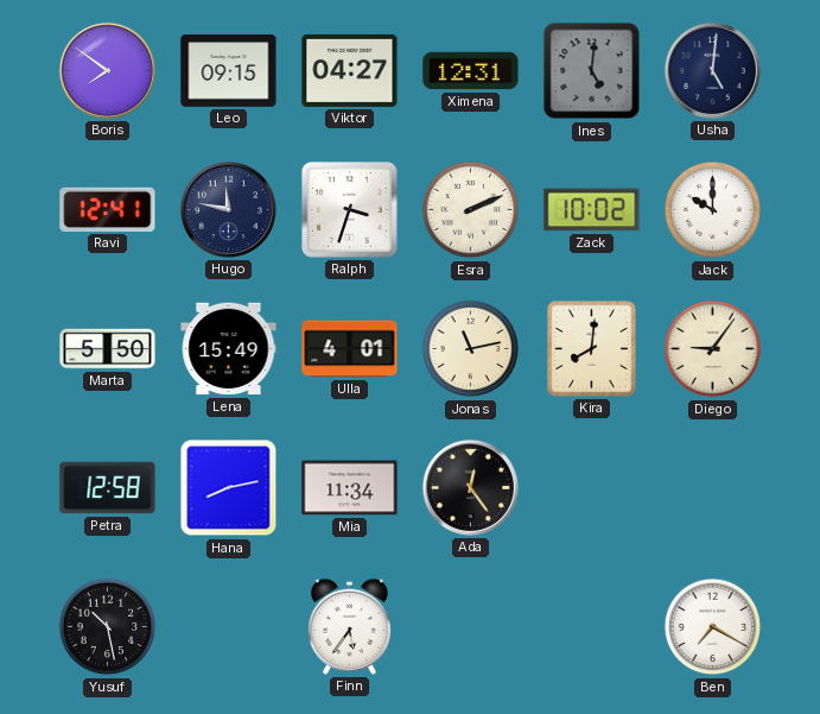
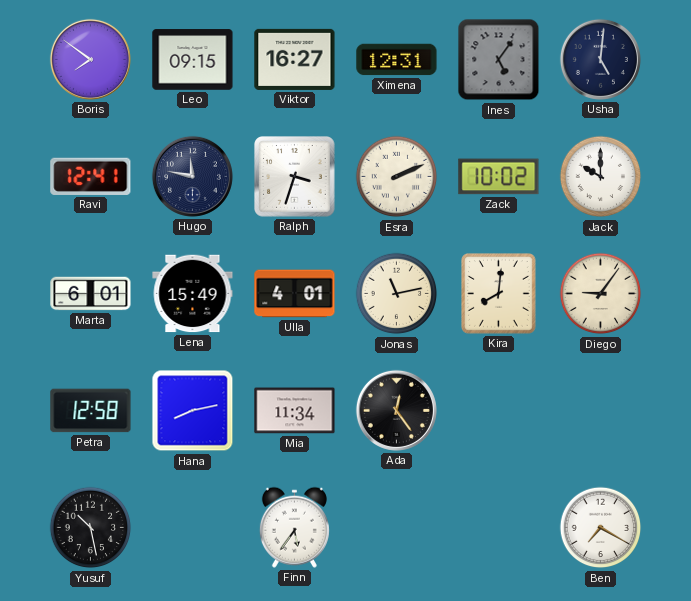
Viktor: 04:27 -> 16:27
Ines: 5:01 -> 5:06
Marta: 5:50 -> 6:01
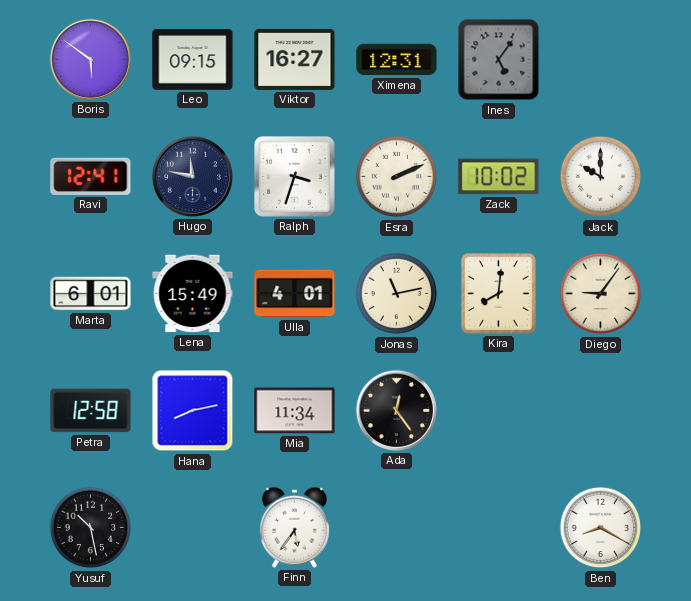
Boris: 7:51 -> 5:51
Usha: 5:01 -> none
Ben: 7:20 -> 8:20
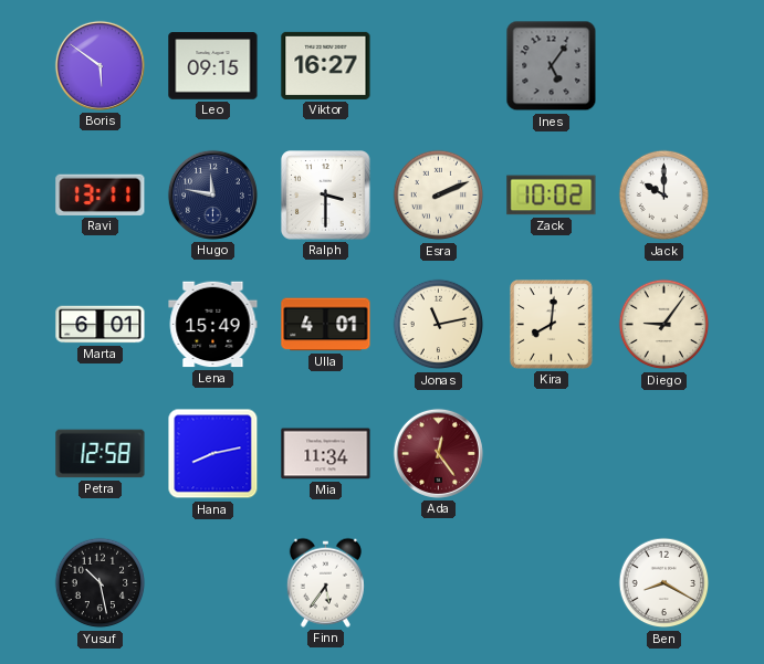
Ximena: 12:31 -> none
Ravi: 12:41 -> 13:11
Ralph: 3:33 -> 3:30
Ada dial: black -> burgundy
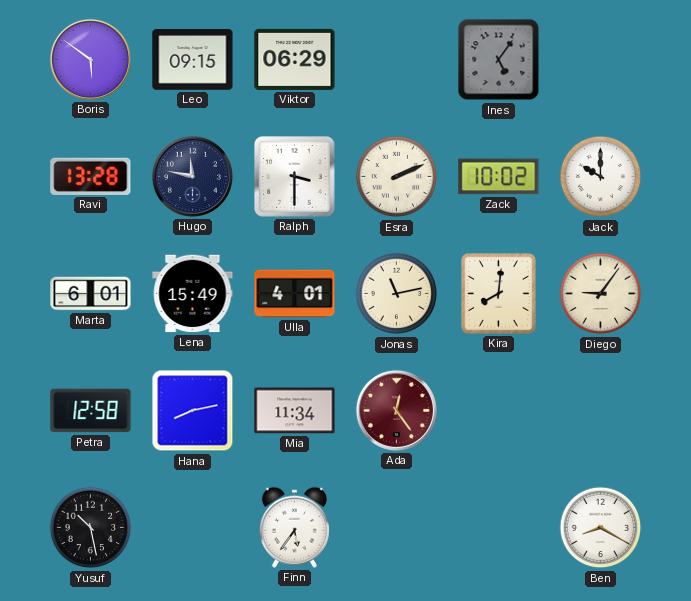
Viktor: 16:27 -> 06:29
Ravi: 13:11 -> 13:28
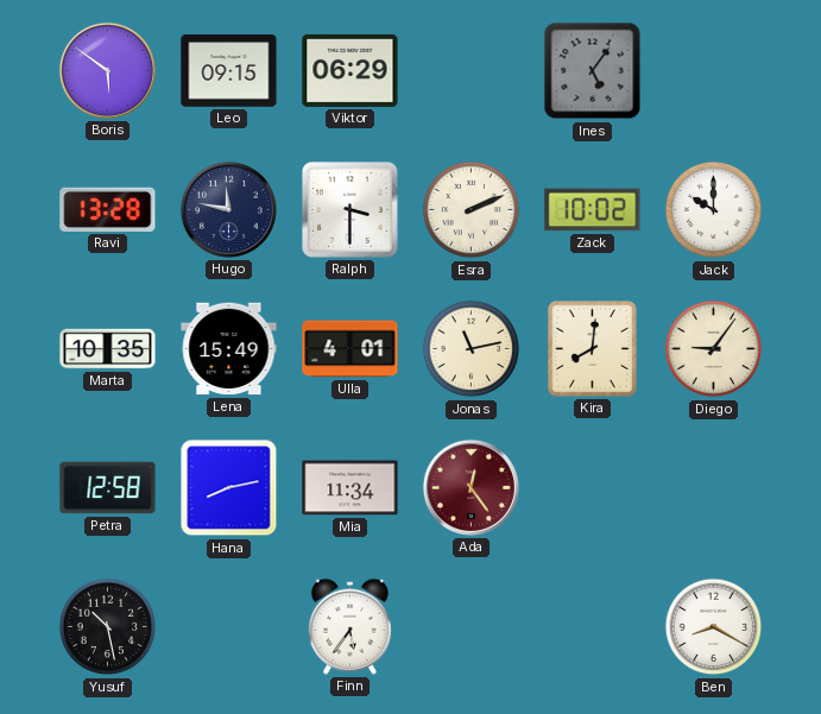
Marta: 6:01 -> 10:35
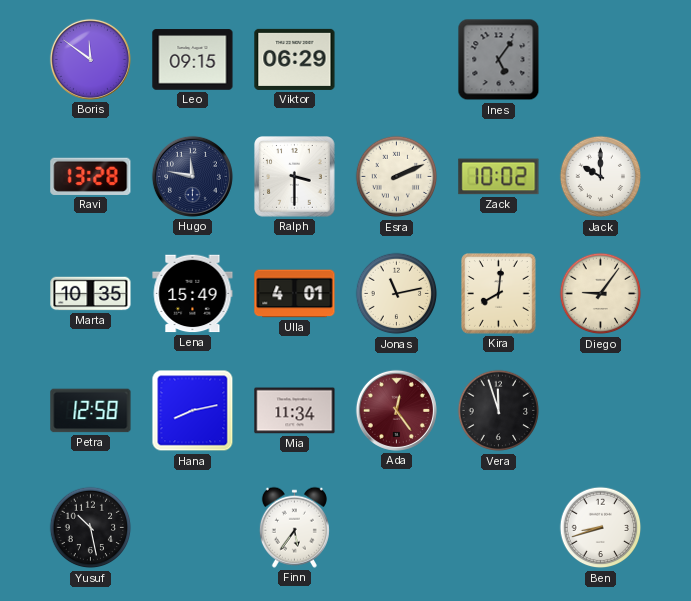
Boris: 5:51 -> 11:51
Vera: none -> 11:57
Ben: 8:20 -> 8:42
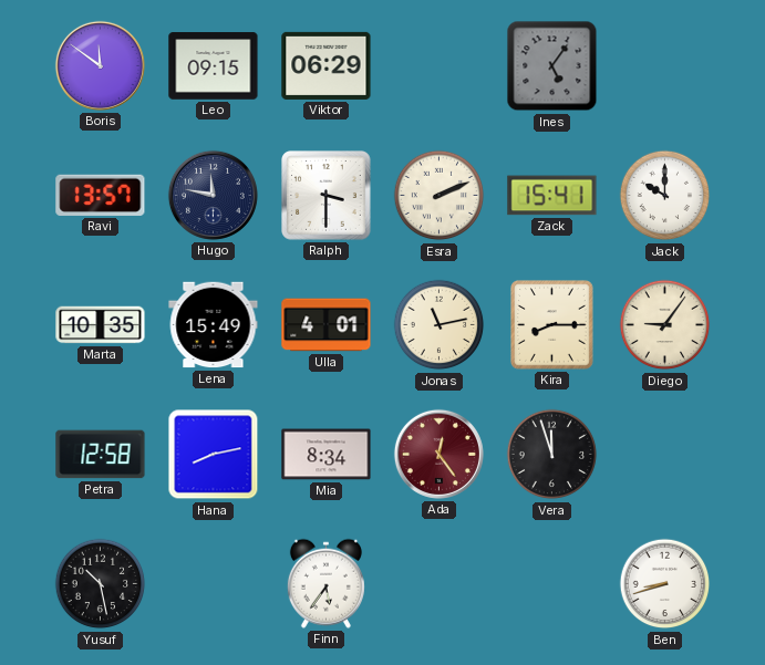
Ravi: 13:28 -> 13:57
Zack: 10:02 -> 15:41
Kira: 8:01 -> 8:15
Mia: 11:34 -> 8:34
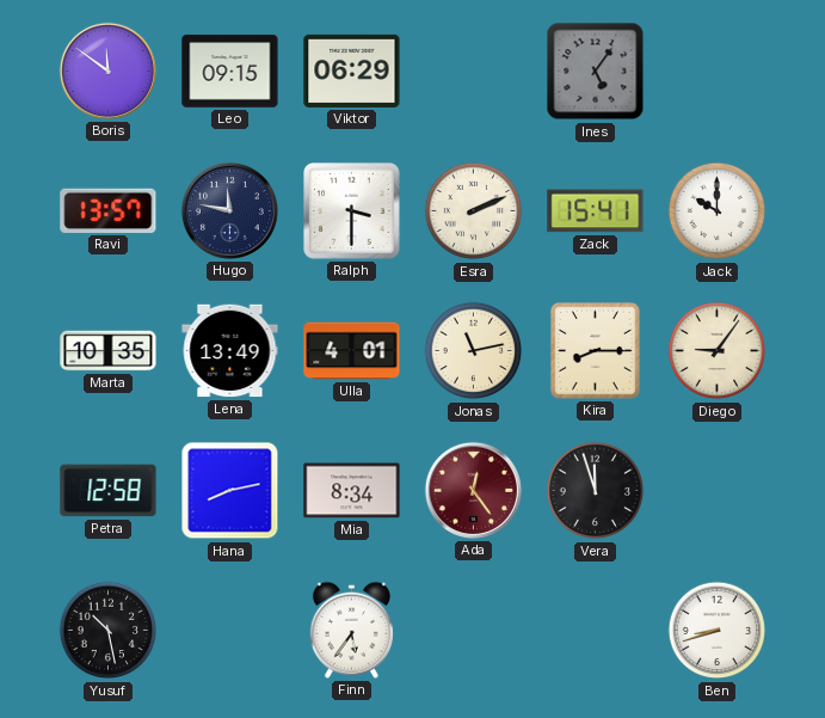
Lena: 15:49 -> 13:49
